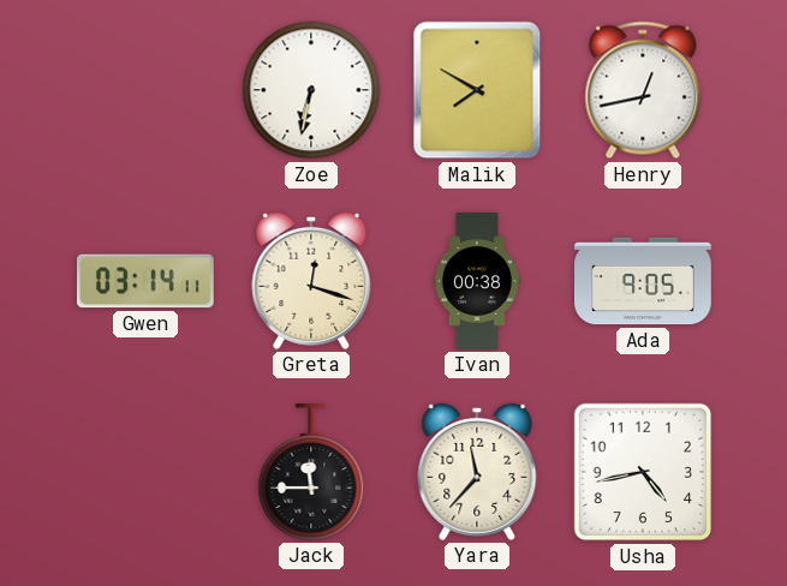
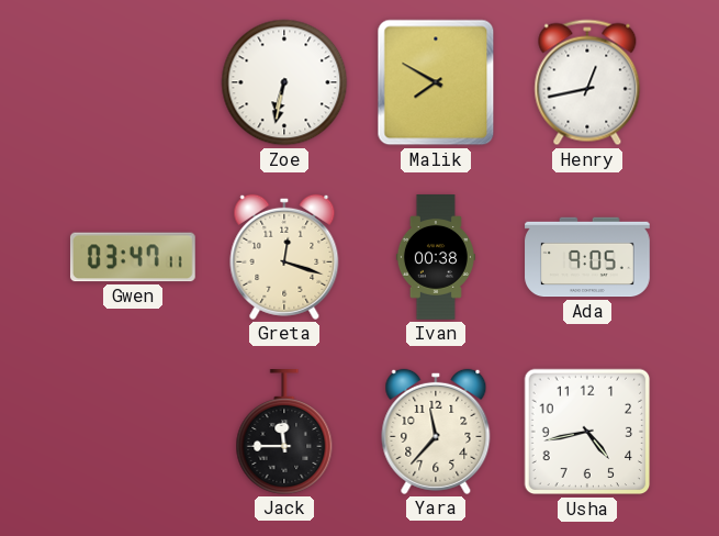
Gwen: 03:14 -> 03:47
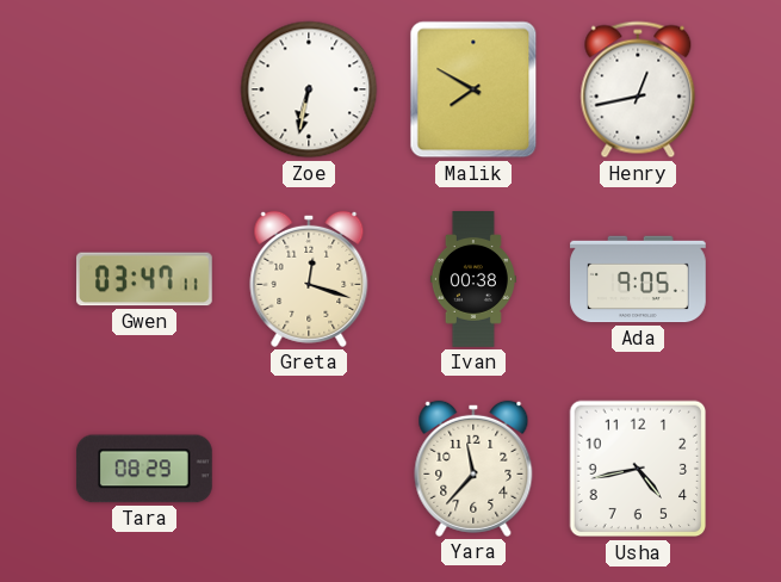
Tara: none -> 08:29
Jack: 11:45 -> none
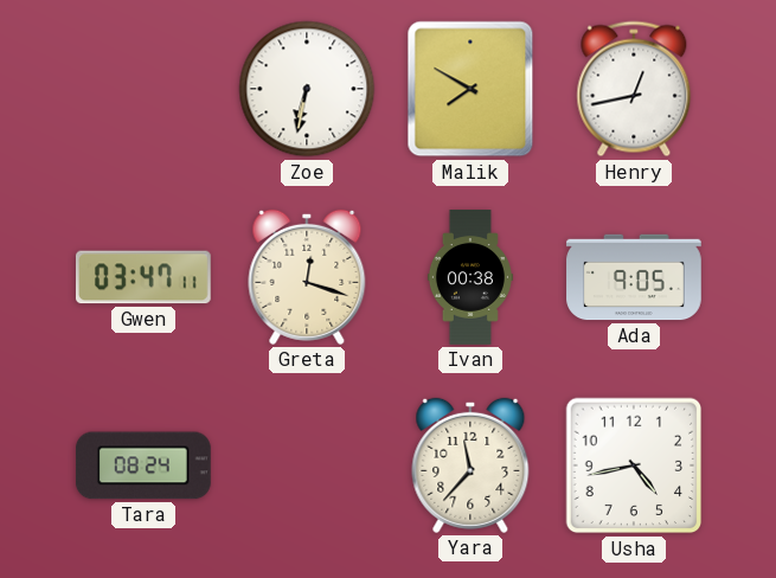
Tara: 08:29 -> 08:24
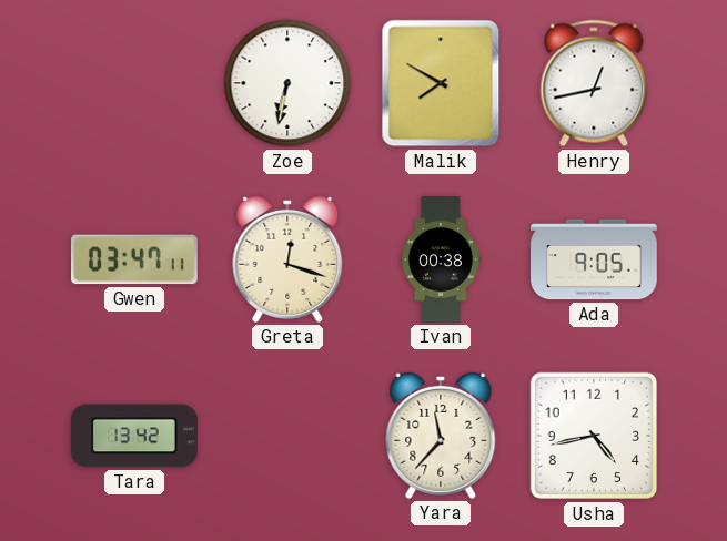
Tara: 08:24 -> 13:42
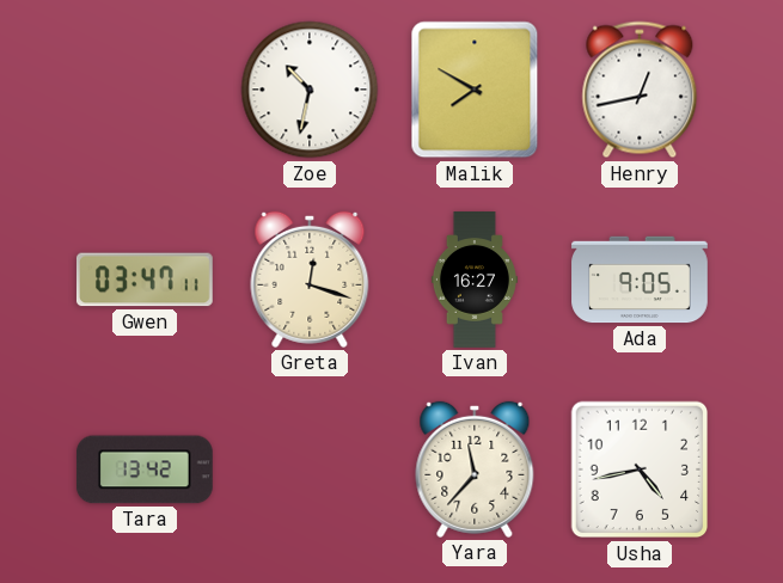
Zoe: 6:32 -> 10:32
Ivan: 00:38 -> 16:27
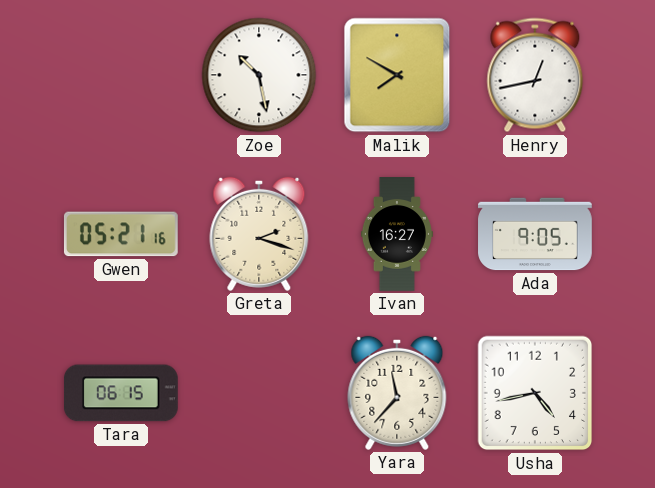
Zoe: 10:32 -> 10:28
Gwen: 03:47 -> 05:21
Greta: 12:18 -> 2:18
Tara: 13:42 -> 06:15
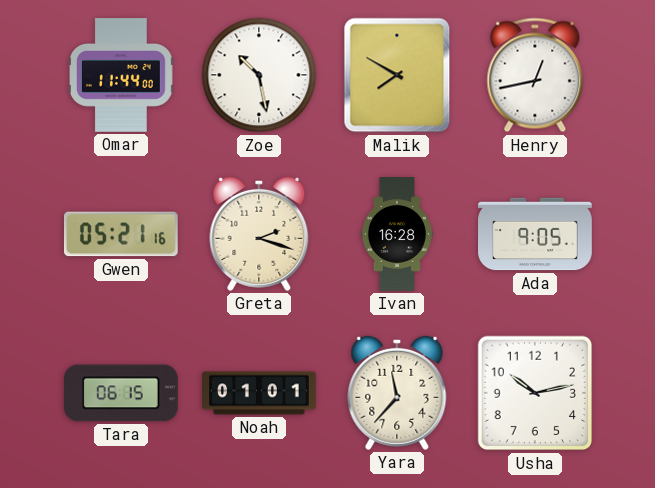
Omar: none -> 11:44
Ivan: 16:27 -> 16:28
Noah: none -> 01:01
Usha: 4:43 -> 10:13
